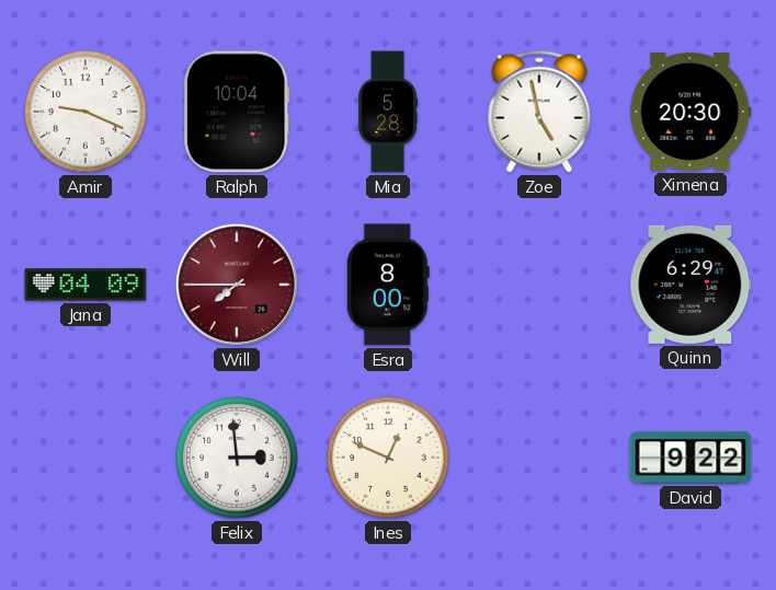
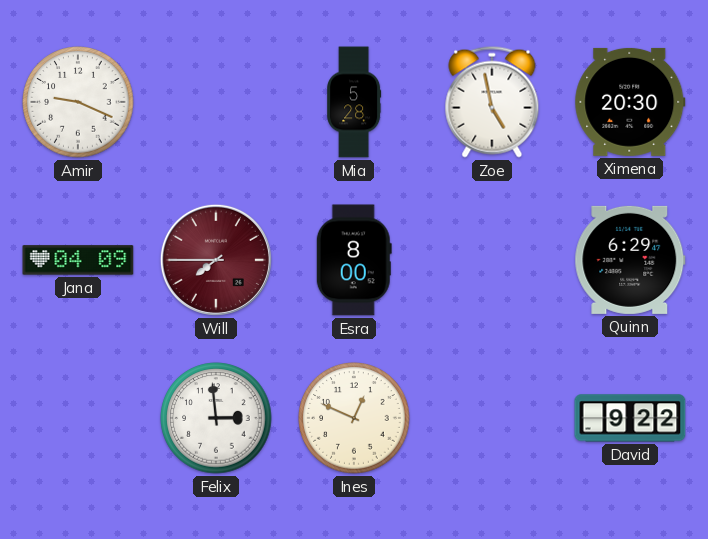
Ralph: 10:04 -> none
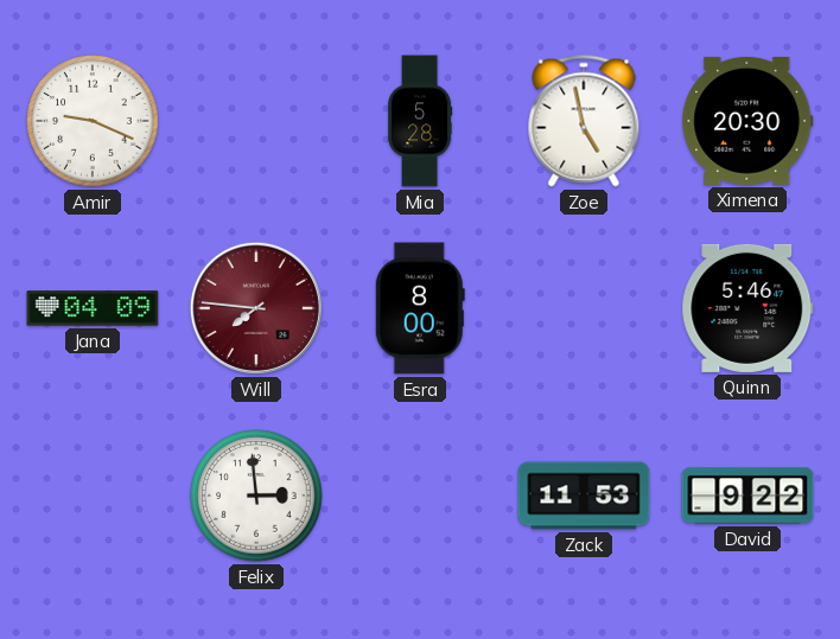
Will: 7:45 -> 7:46
Quinn: 6:29 -> 5:46
Ines: 12:49 -> none
Zack: none -> 11:53
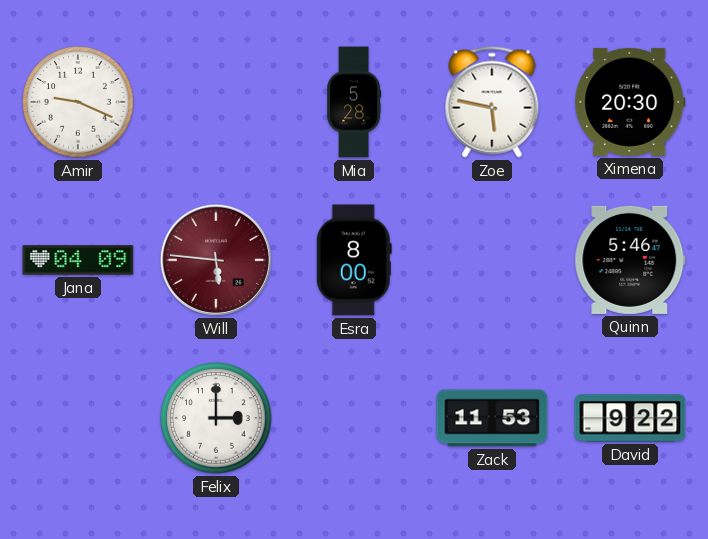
Zoe: 4:58 -> 5:47
Will: 7:46 -> 5:46
Felix: 2:59 -> 3:00
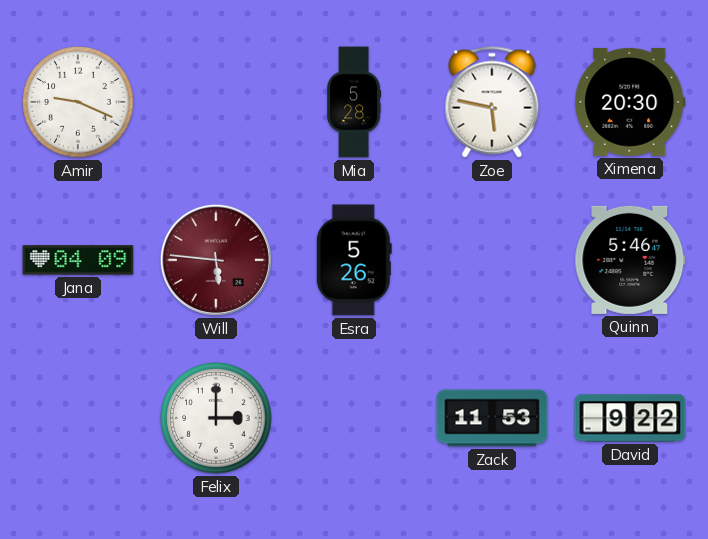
Esra: 8:00 -> 5:26
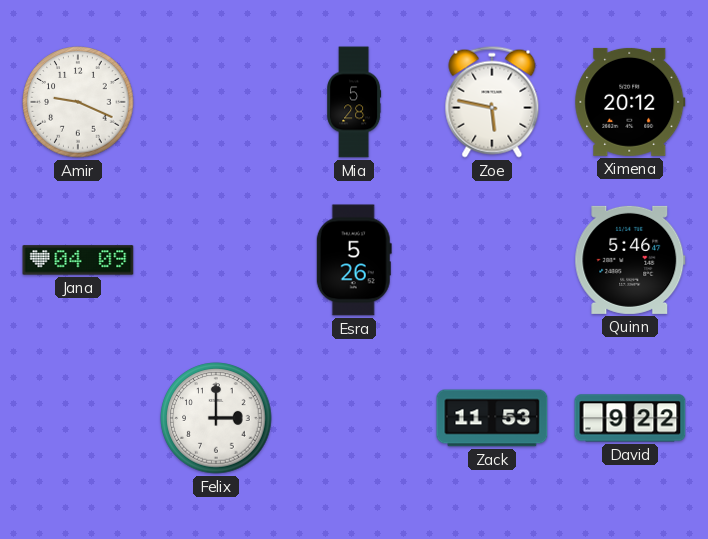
Ximena: 20:30 -> 20:12
Will: 5:46 -> none
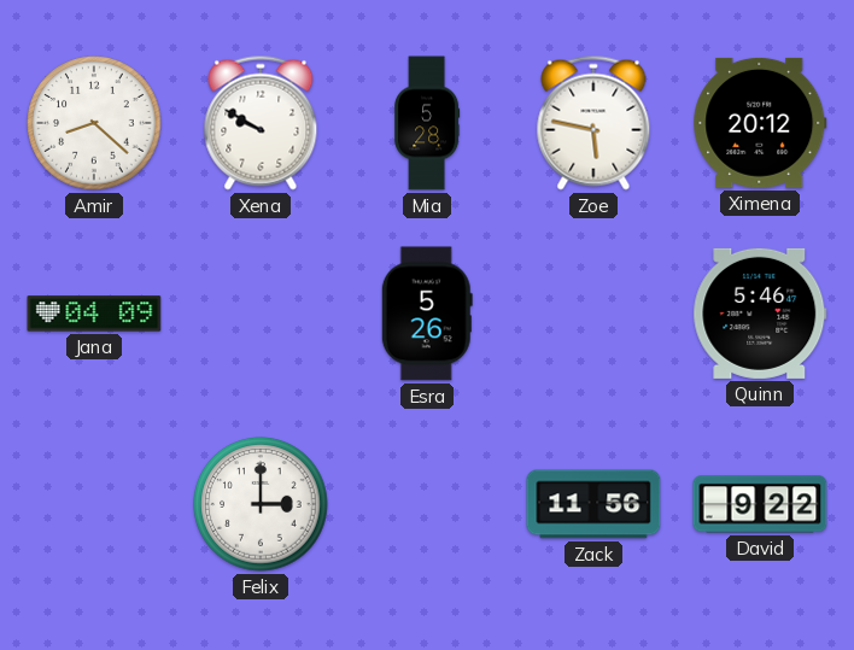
Amir: 9:19 -> 8:22
Xena: none -> 9:50
Zack: 11:53 -> 11:56
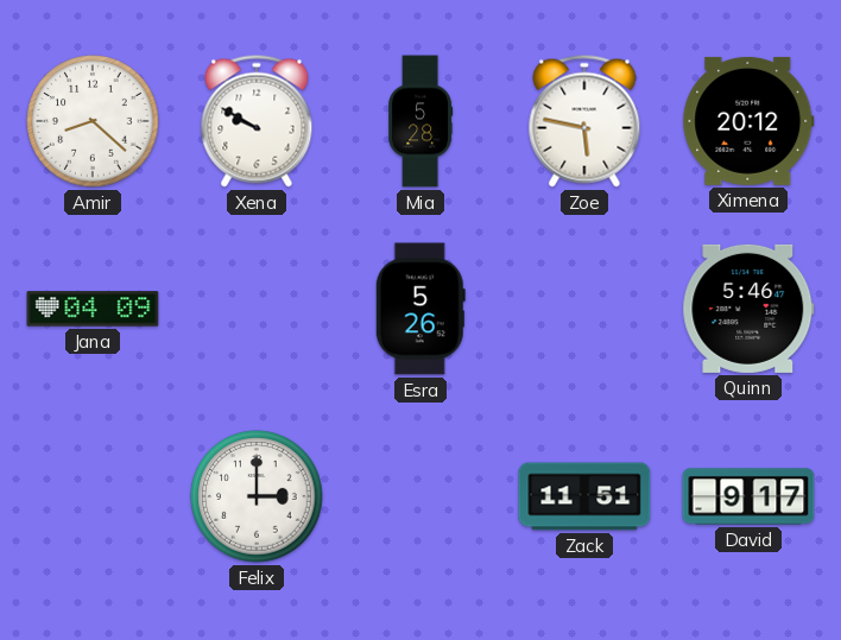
Zack: 11:56 -> 11:51
David: 9:22 -> 9:17
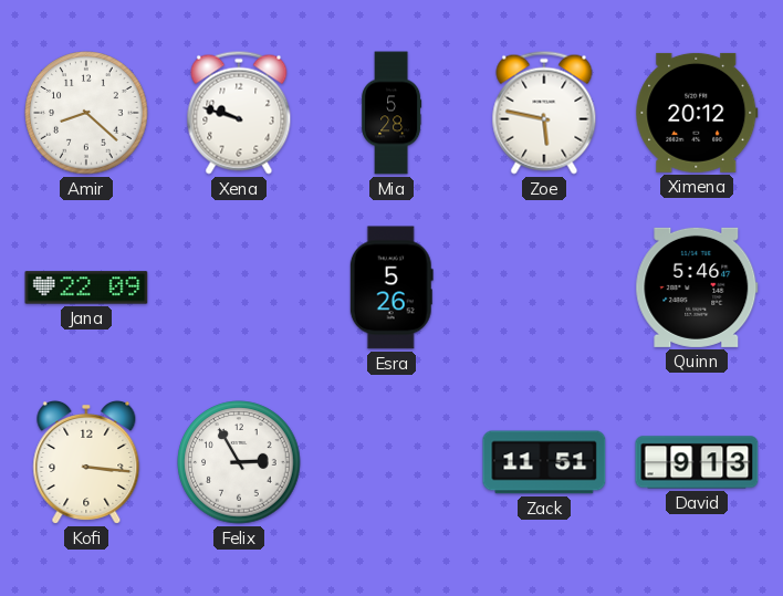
Xena: 9:50 -> 9:48
Jana: 04:09 -> 22:09
Kofi: none -> 3:16
Felix: 3:00 -> 2:55
David: 9:17 -> 9:13
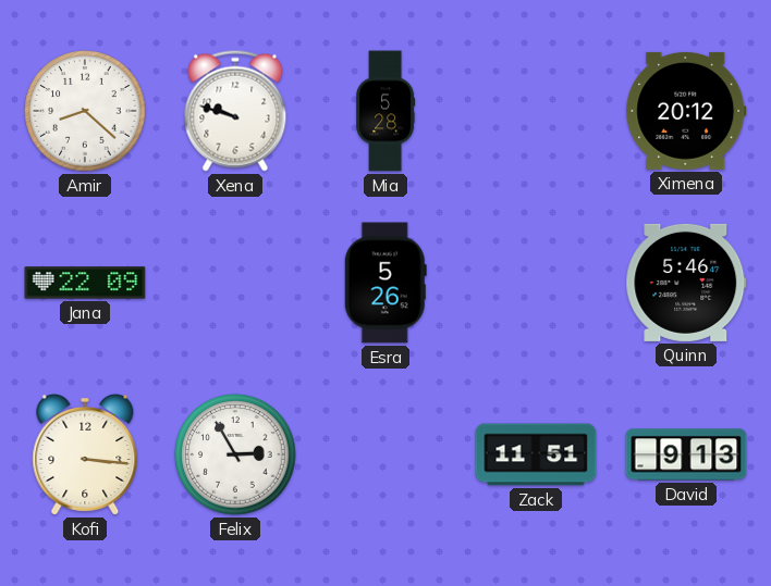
Zoe: 5:47 -> none
